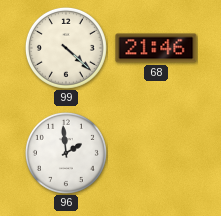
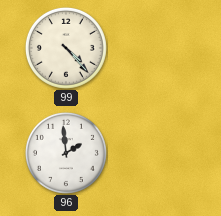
99: 4:22 -> 4:23
68: 21:46 -> none
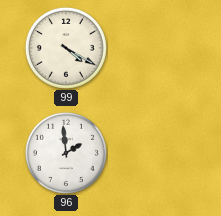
99: 4:23 -> 4:20
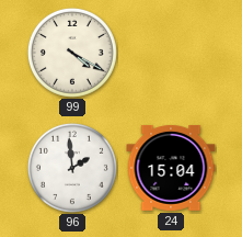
24: none -> 15:04
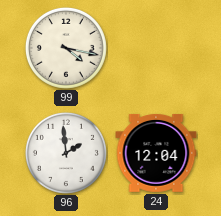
99: 4:20 -> 4:17
24: 15:04 -> 12:04
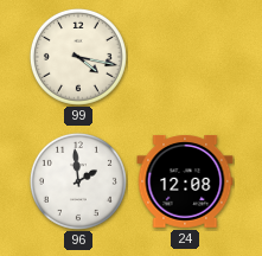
24: 12:04 -> 12:08
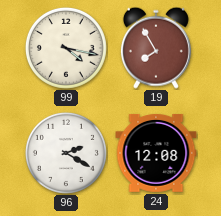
19: none -> 7:55
96: 1:59 -> 2:20
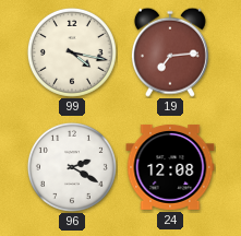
19: 7:55 -> 7:14
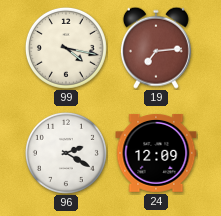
24: 12:08 -> 12:09
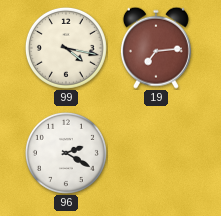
24: 12:09 -> none
